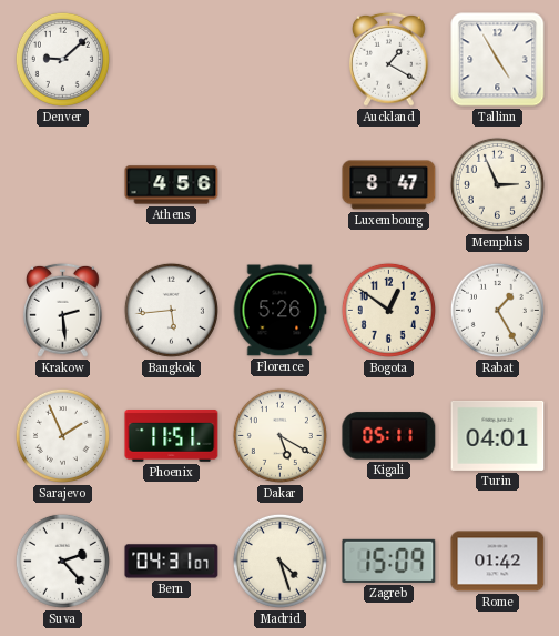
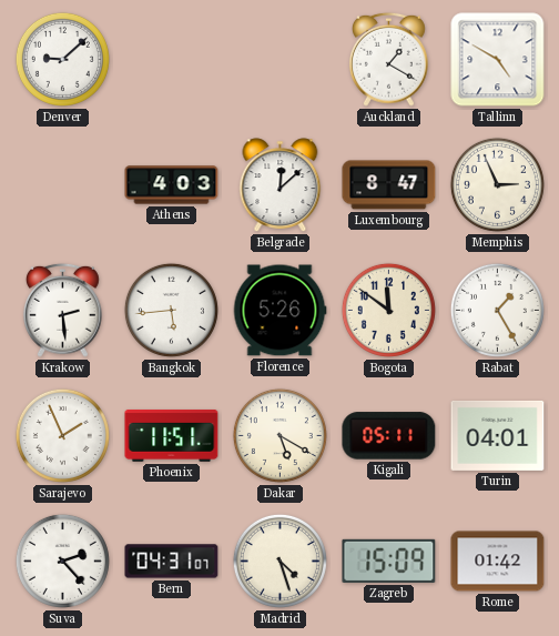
Tallinn: 4:55 -> 4:50
Athens: 4:56 -> 4:03
Belgrade: none -> 12:08
Bogota: 12:51 -> 11:51
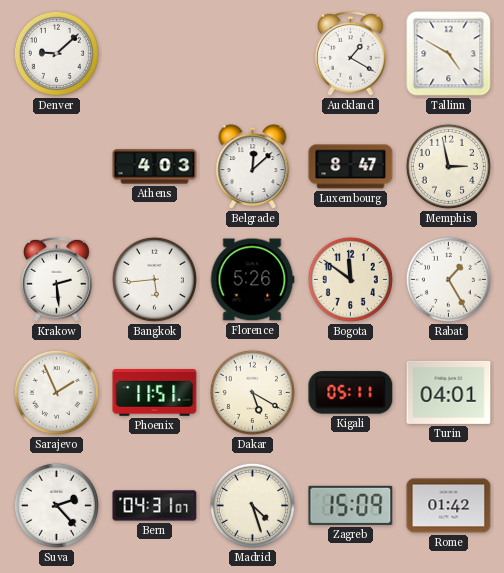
Memphis: 2:56 -> 2:58
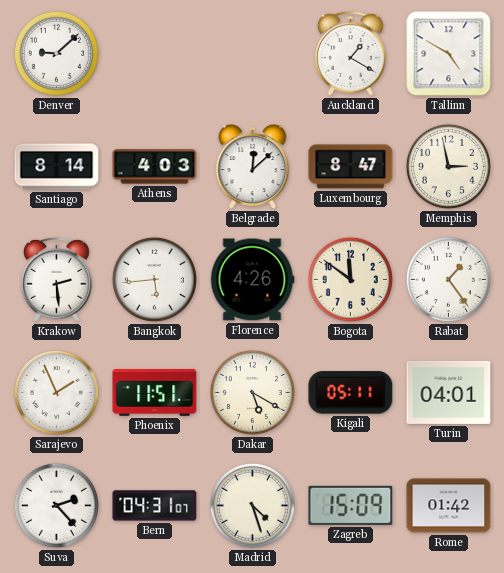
Santiago: none -> 8:14
Florence: 5:26 -> 4:26
Rabat: 1:25 -> 1:24
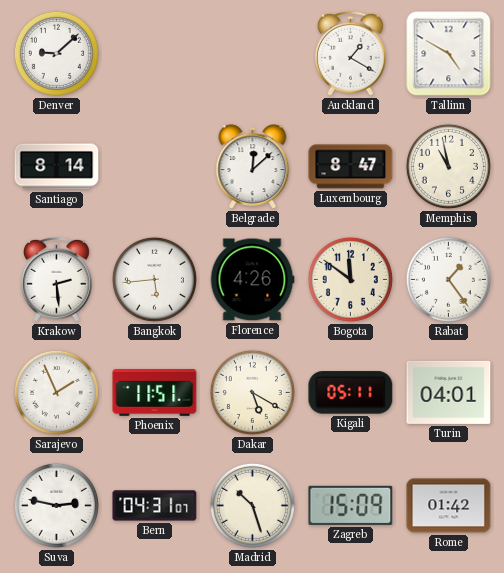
Athens: 4:03 -> none
Memphis: 2:58 -> 10:58
Suva: 2:23 -> 2:47
Madrid: 4:27 -> 10:27
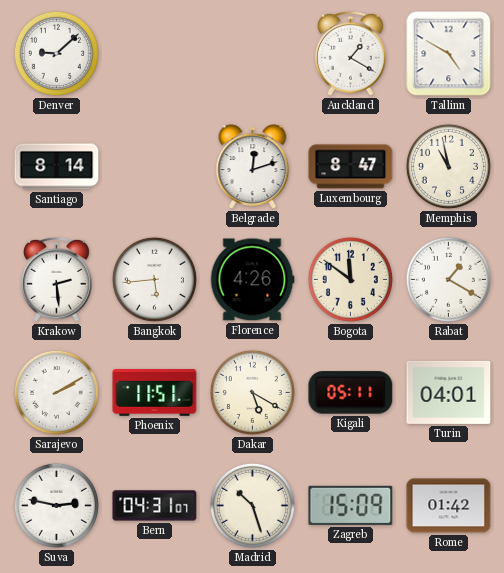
Belgrade: 12:08 -> 12:12
Rabat: 1:24 -> 1:20
Sarajevo: 1:56 -> 2:10
